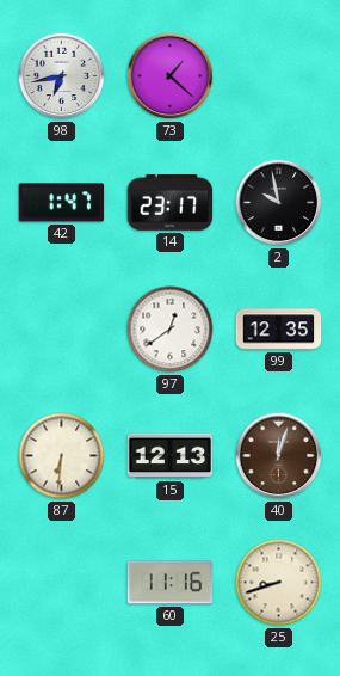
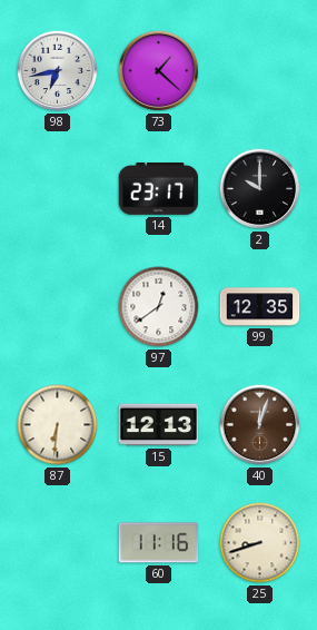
42: 1:47 -> none
2: 9:58 -> 10:00
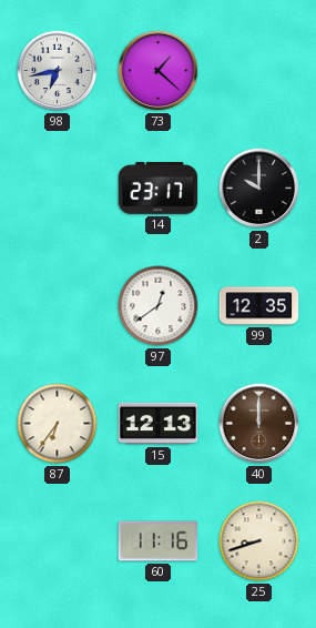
87: 6:31 -> 6:36
40: 12:03 -> 12:00
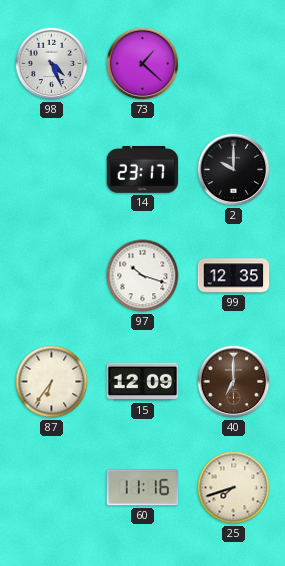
98: 6:43 -> 4:26
97: 12:39 -> 10:18
15: 12:13 -> 12:09
40: 12:00 -> 7:00
25: 8:42 -> 7:42
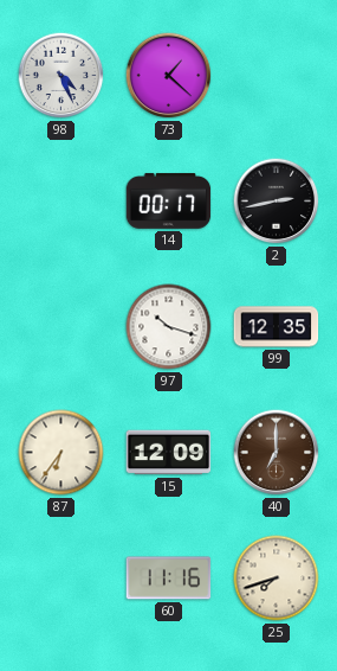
14: 23:17 -> 00:17
2: 10:00 -> 2:43
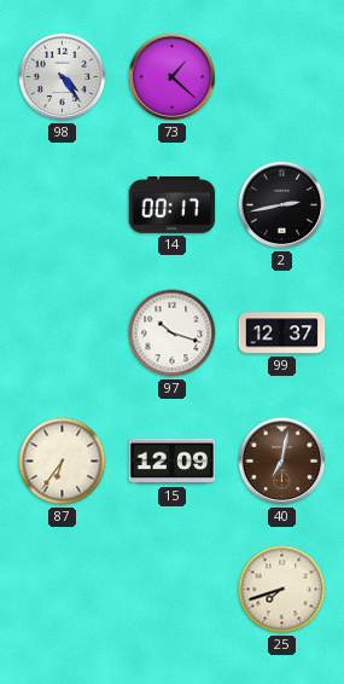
98: 4:26 -> 4:24
99: 12:35 -> 12:37
40: 7:00 -> 7:02
60: 11:16 -> none
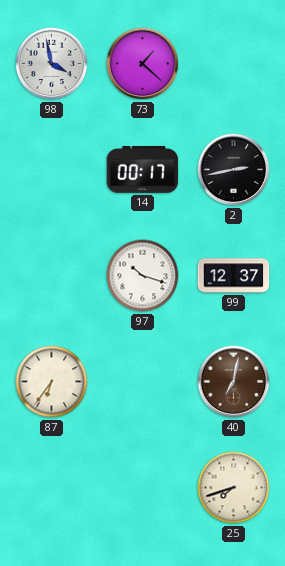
98: 4:24 -> 3:58
15: 12:09 -> none
